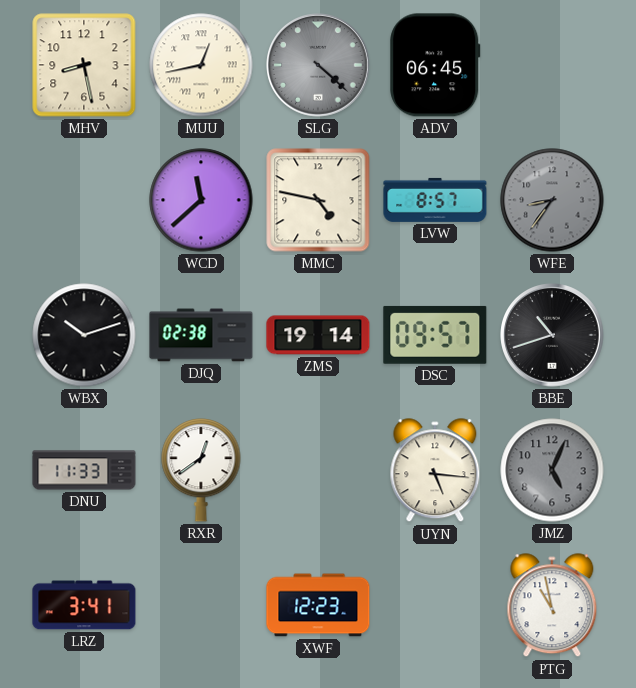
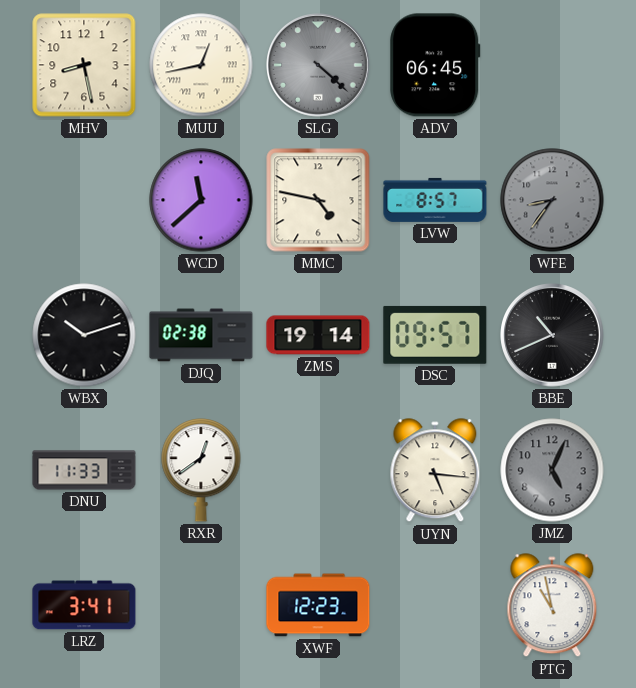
BBE: 10:42 -> 10:41
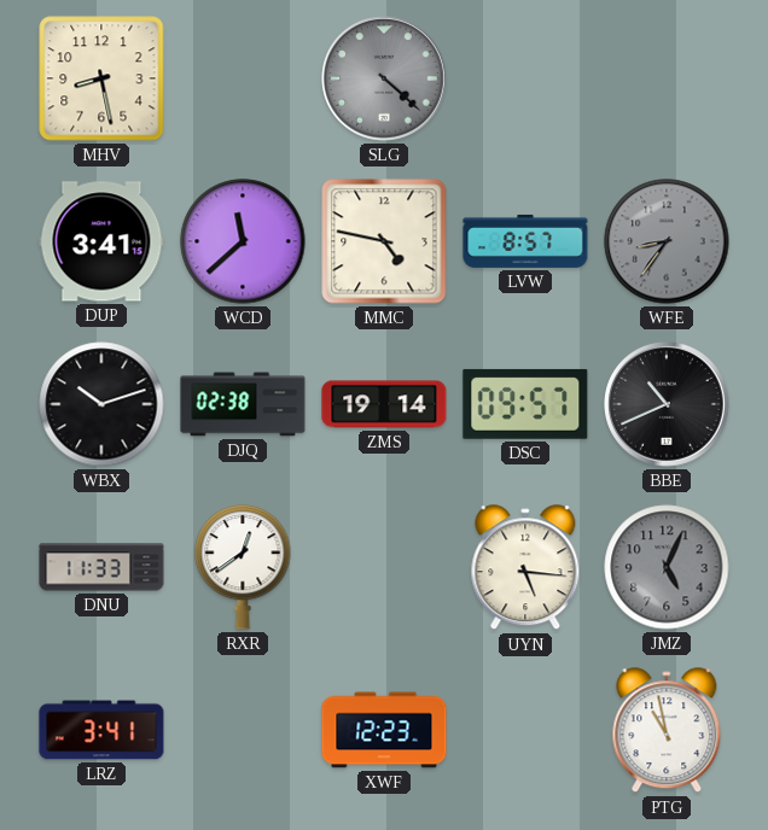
MUU: 12:43 -> none
ADV: 06:45 -> none
DUP: none -> 3:41
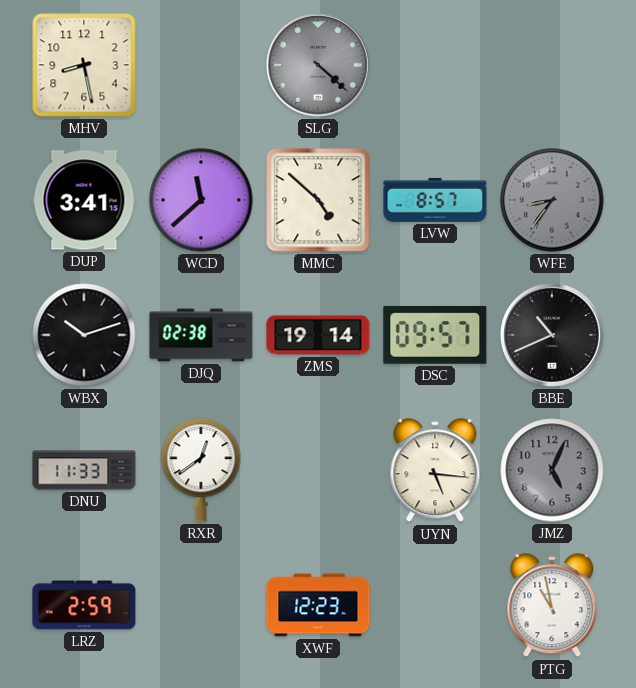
MMC: 4:47 -> 4:52
LRZ: 3:41 -> 2:59
